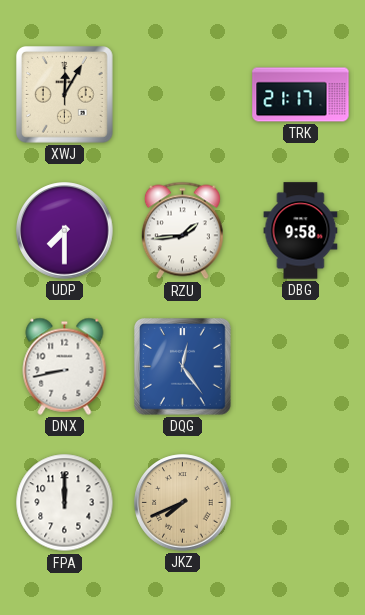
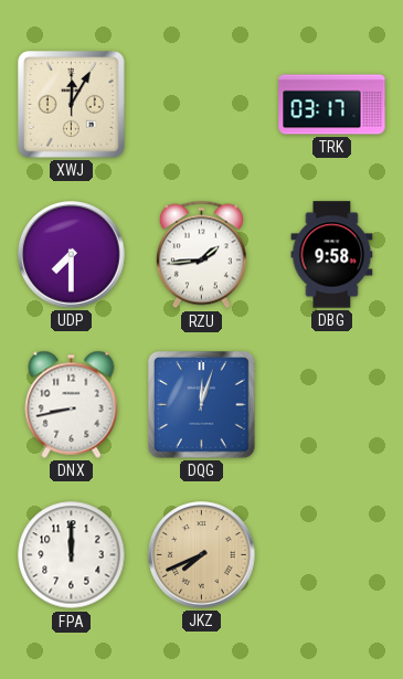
TRK: 21:17 -> 03:17
DQG: 12:24 -> 12:03
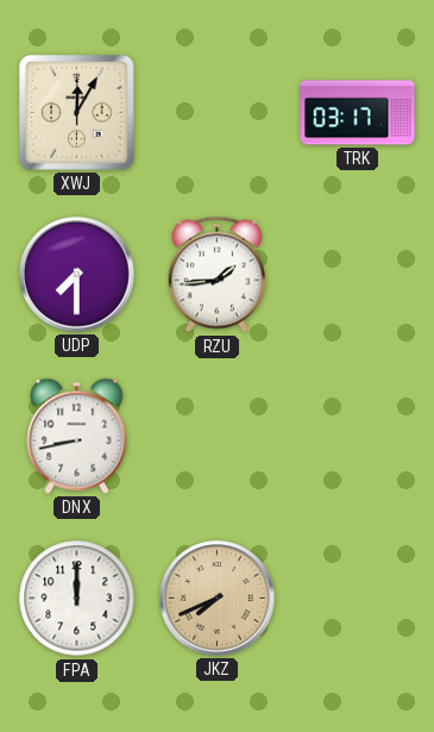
DBG: 9:58 -> none
DQG: 12:03 -> none
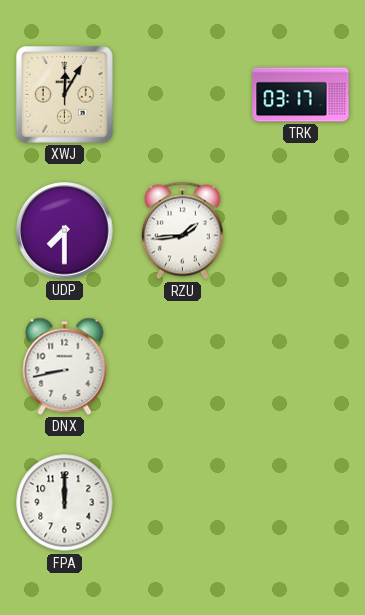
JKZ: 7:41 -> none
